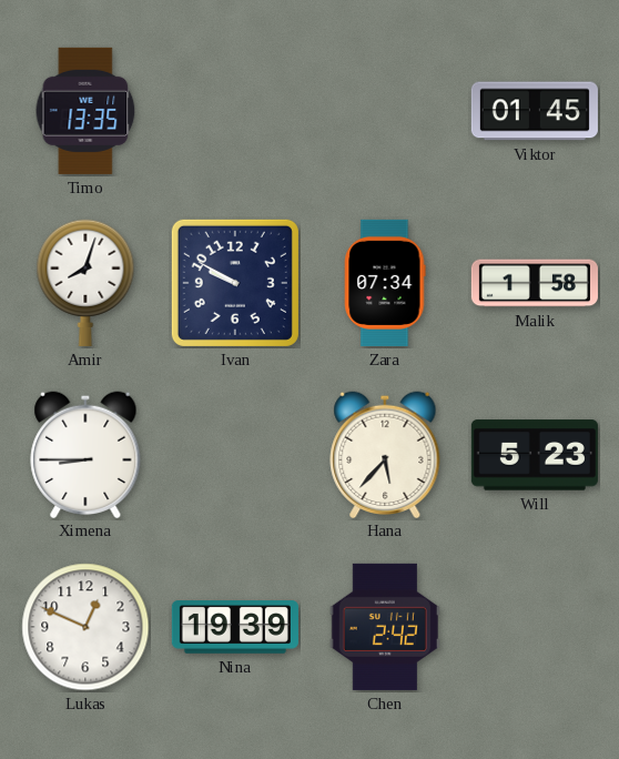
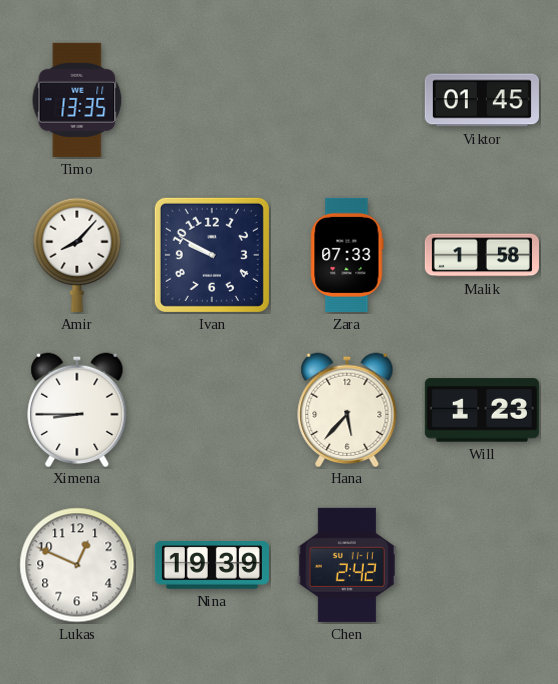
Amir: 8:03 -> 8:07
Zara: 07:34 -> 07:33
Will: 5:23 -> 1:23
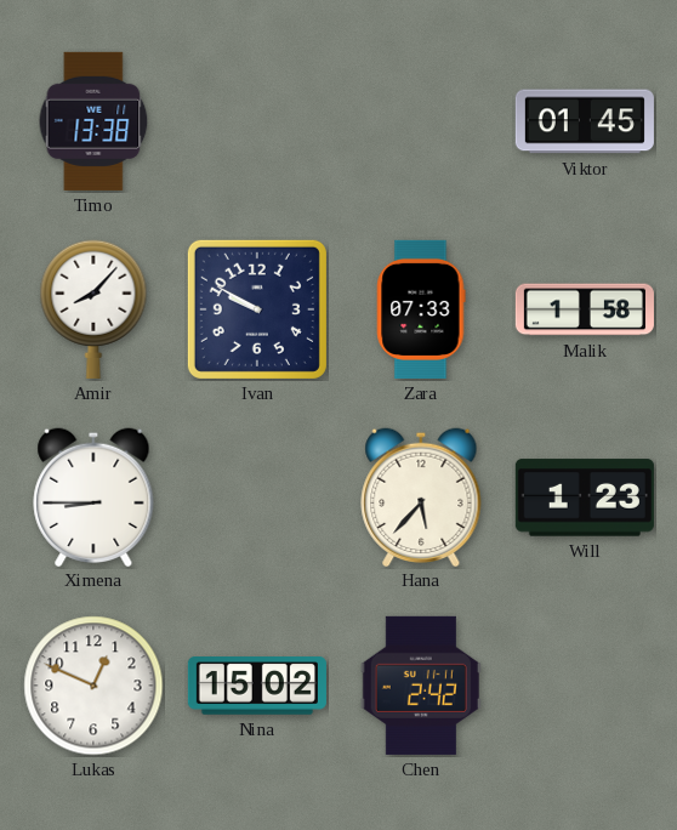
Timo: 13:35 -> 13:38
Nina: 19:39 -> 15:02
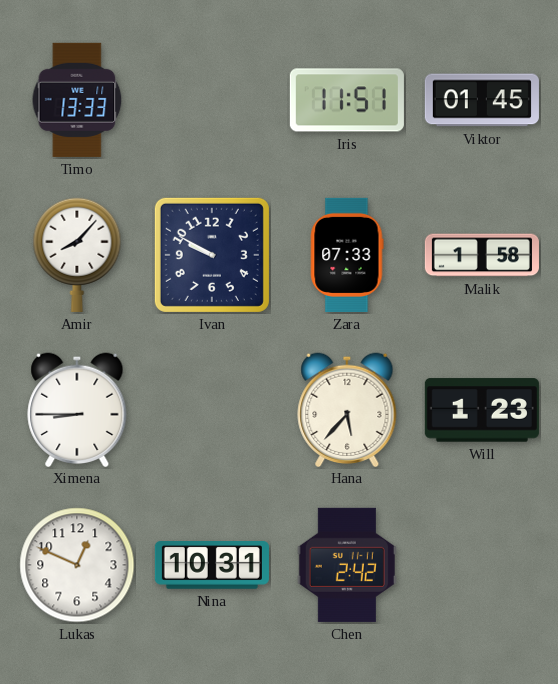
Timo: 13:38 -> 13:33
Iris: none -> 11:51
Nina: 15:02 -> 10:31
